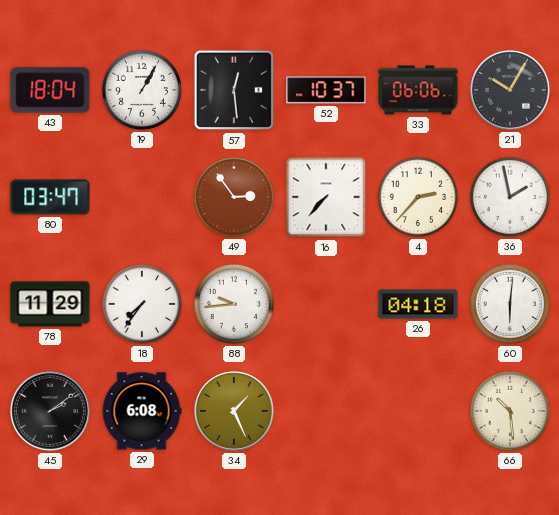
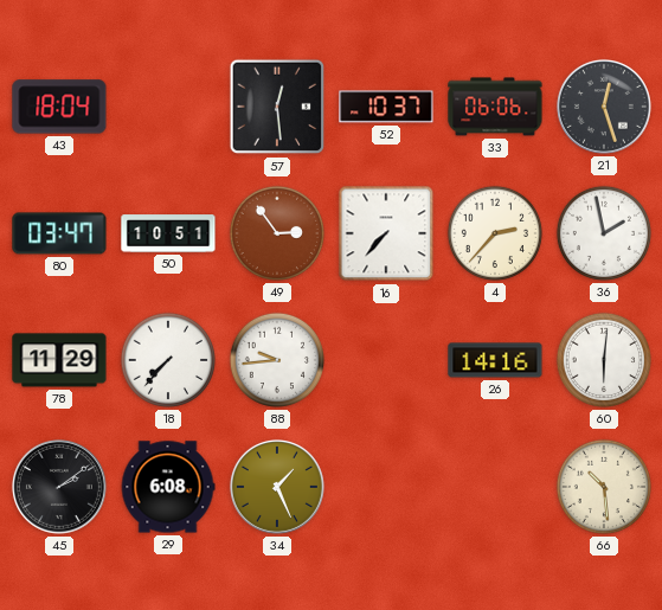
19: 1:05 -> none
21: 10:05 -> 12:27
50: none -> 10:51
18: 7:36 -> 7:37
26: 04:18 -> 14:16
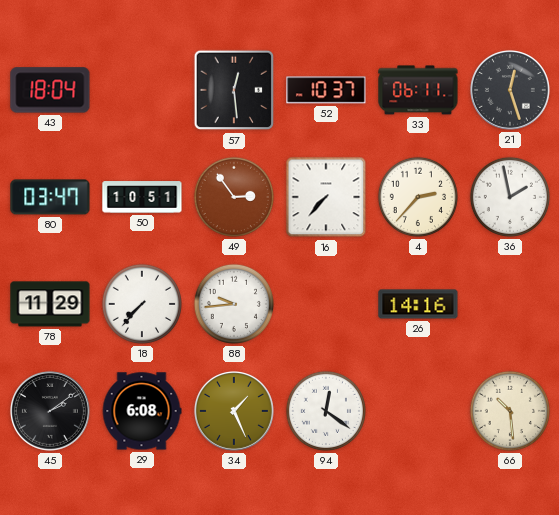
33: 06:06 -> 06:11
60: 6:01 -> none
94: none -> 12:21
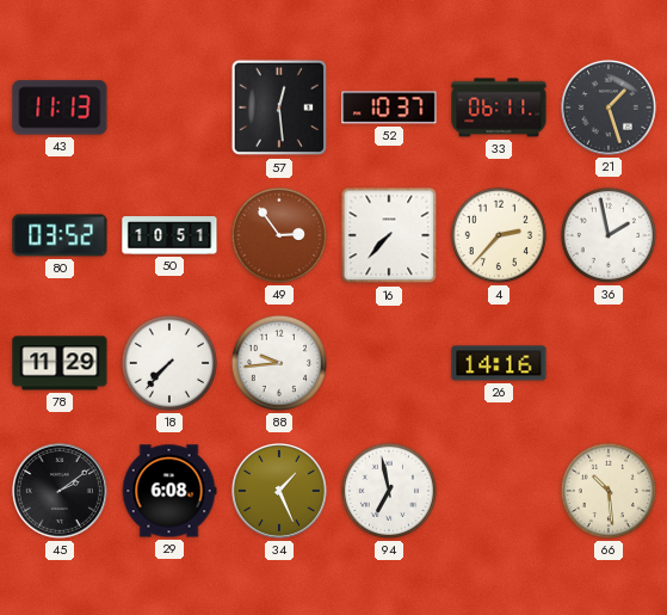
43: 18:04 -> 11:13
21: 12:27 -> 1:27
80: 03:47 -> 03:52
94: 12:21 -> 6:58
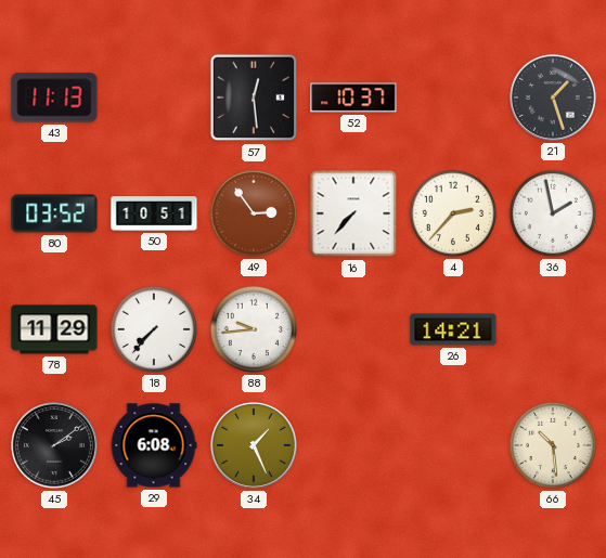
33: 06:11 -> none
26: 14:16 -> 14:21
94: 6:58 -> none
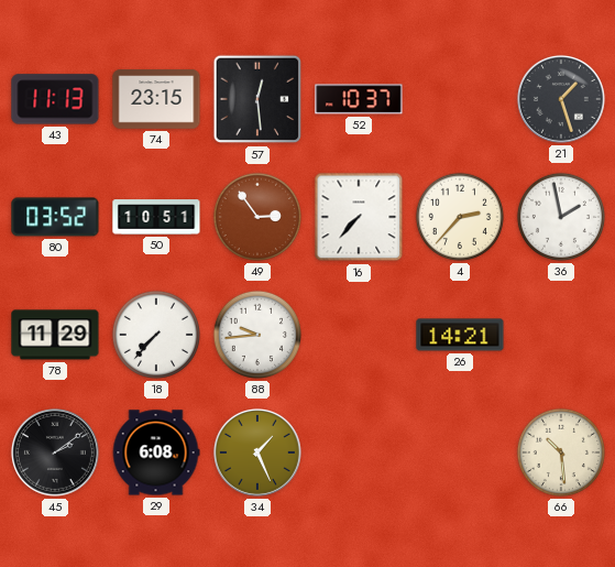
74: none -> 23:15
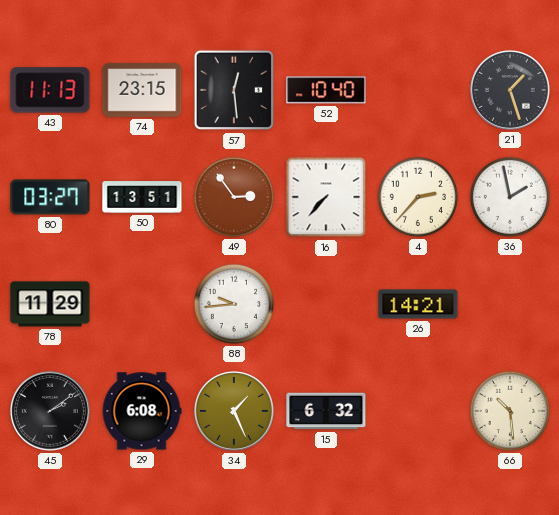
52: 10:37 -> 10:40
80: 03:52 -> 03:27
50: 10:51 -> 13:51
18: 7:37 -> none
15: none -> 6:32
